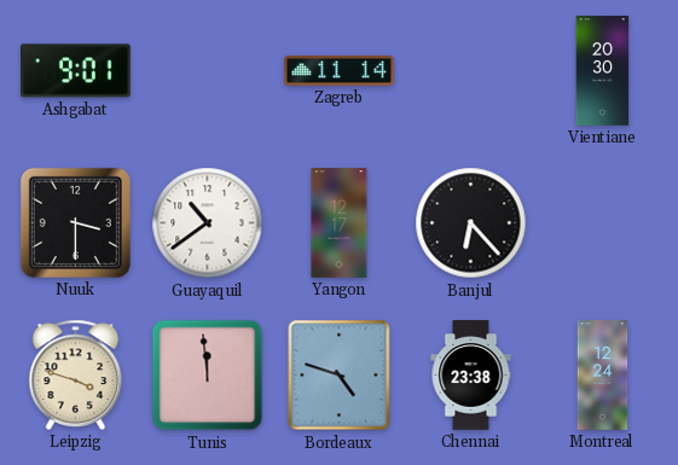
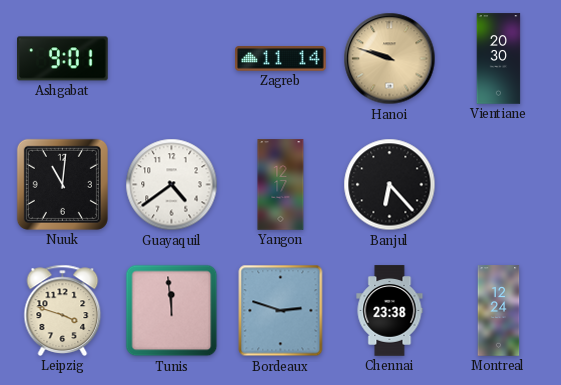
Hanoi: none -> 9:48
Nuuk: 3:30 -> 11:01
Guayaquil: 10:39 -> 4:39
Bordeaux: 4:48 -> 2:48
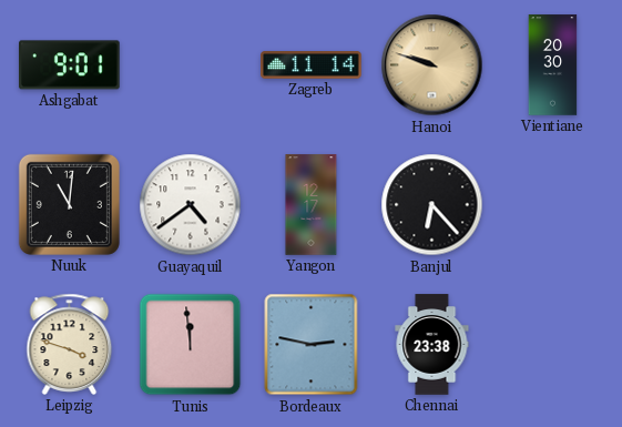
Bordeaux: 2:48 -> 2:47
Montreal: 12:24 -> none
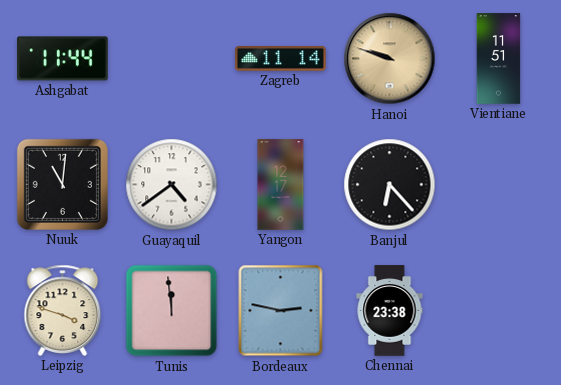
Ashgabat: 9:01 -> 11:44
Vientiane: 20:30 -> 11:51
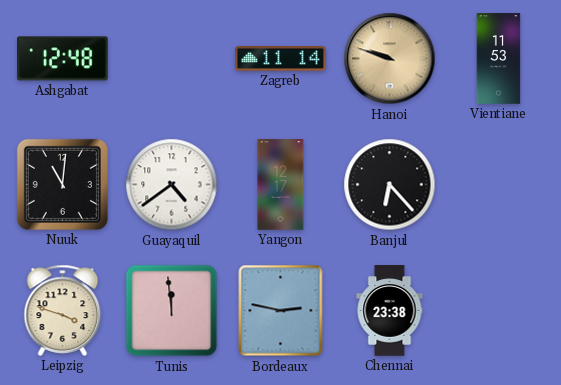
Ashgabat: 11:44 -> 12:48
Vientiane: 11:51 -> 11:53
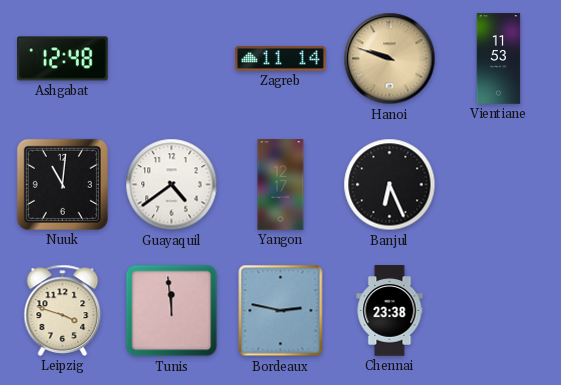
Banjul: 6:23 -> 6:26
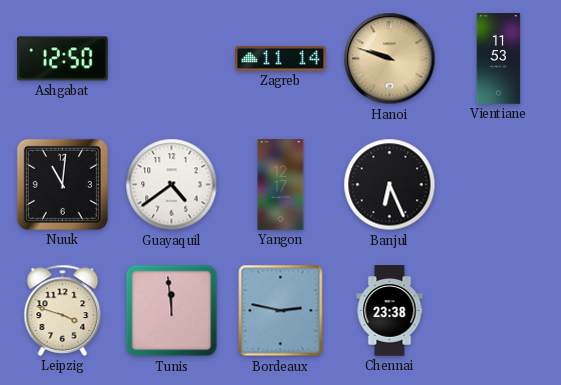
Ashgabat: 12:48 -> 12:50
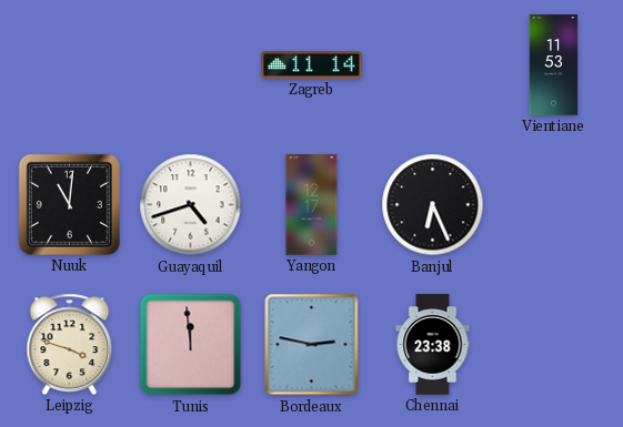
Ashgabat: 12:50 -> none
Hanoi: 9:48 -> none
Guayaquil: 4:39 -> 4:42
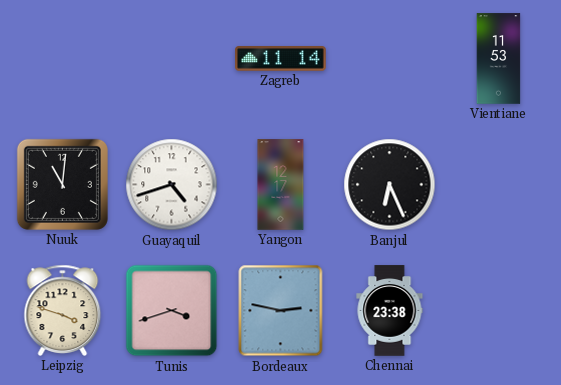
Tunis: 11:59 -> 3:42
